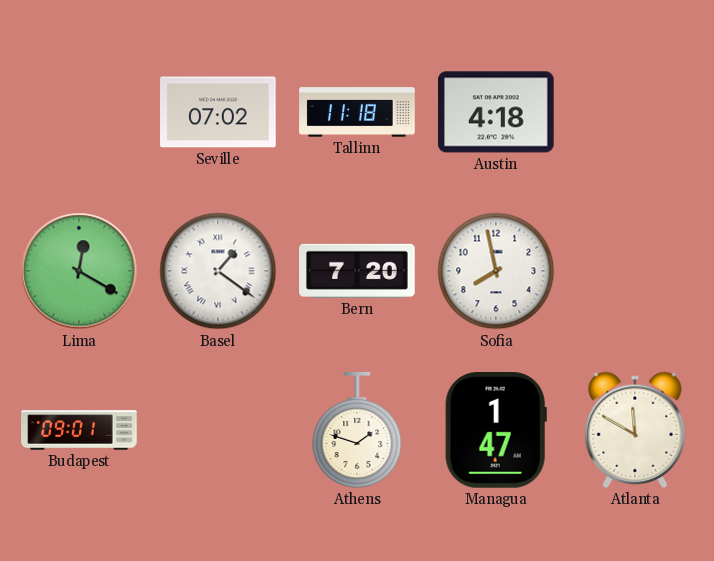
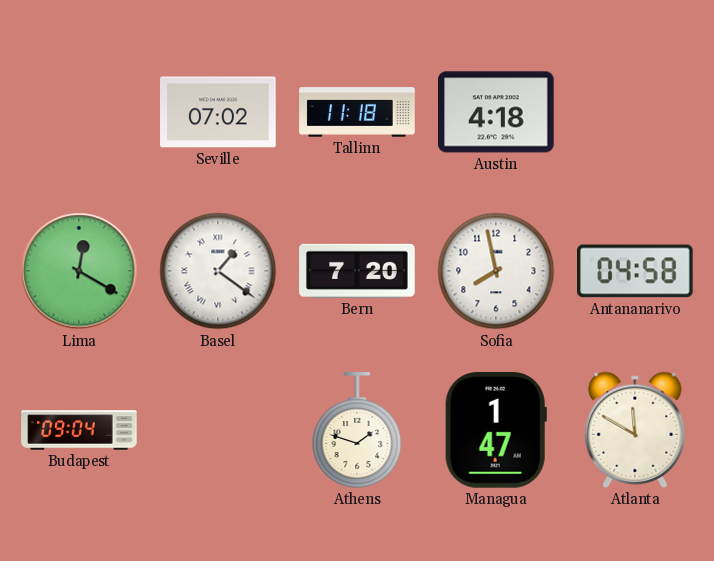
Antananarivo: none -> 04:58
Budapest: 09:01 -> 09:04
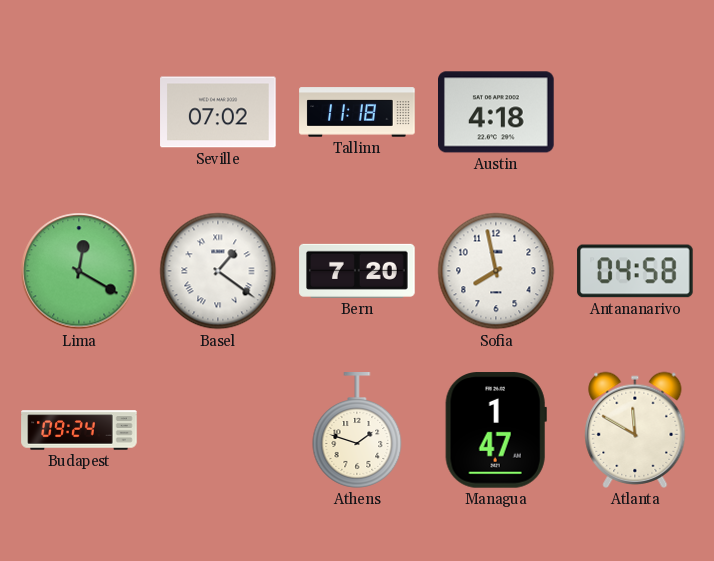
Budapest: 09:04 -> 09:24
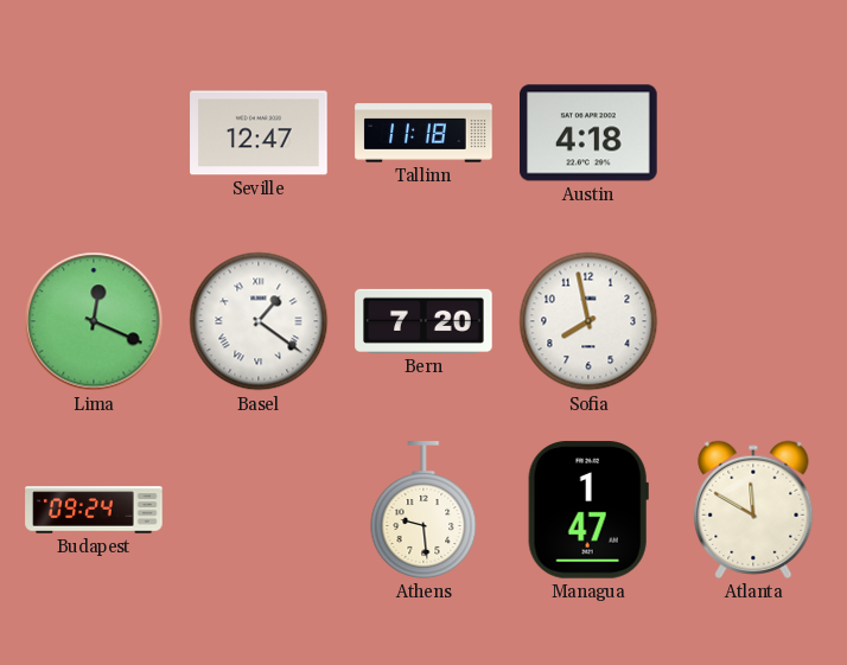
Seville: 07:02 -> 12:47
Lima: 12:20 -> 12:19
Antananarivo: 04:58 -> none
Athens: 1:48 -> 9:29
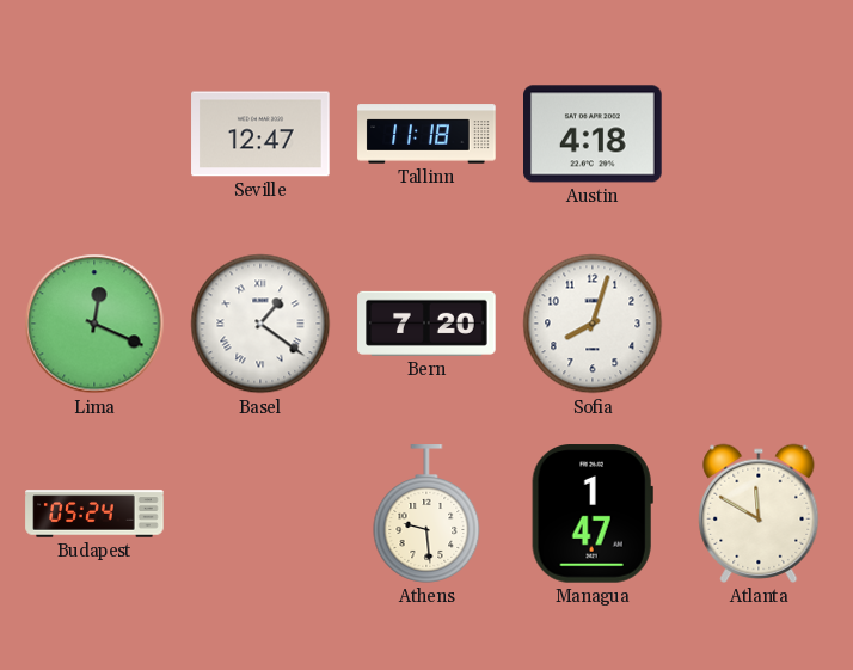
Sofia: 7:58 -> 8:03
Budapest: 09:24 -> 05:24
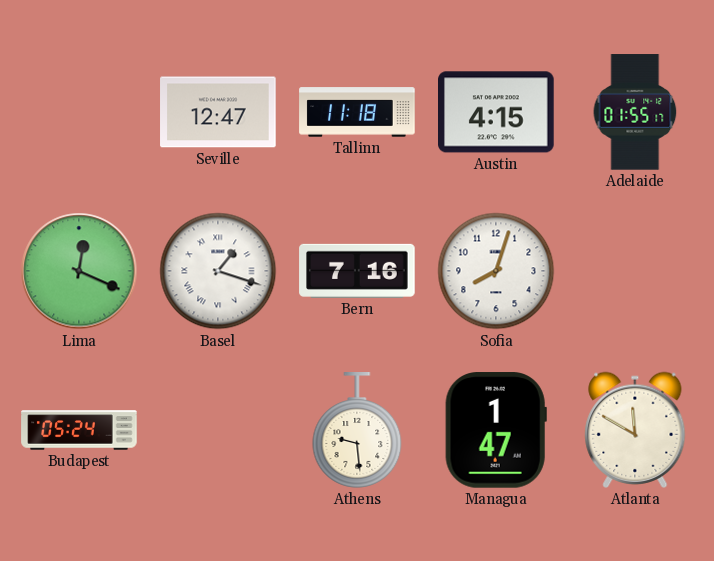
Austin: 4:18 -> 4:15
Adelaide: none -> 01:55
Basel: 1:21 -> 1:18
Bern: 7:20 -> 7:16
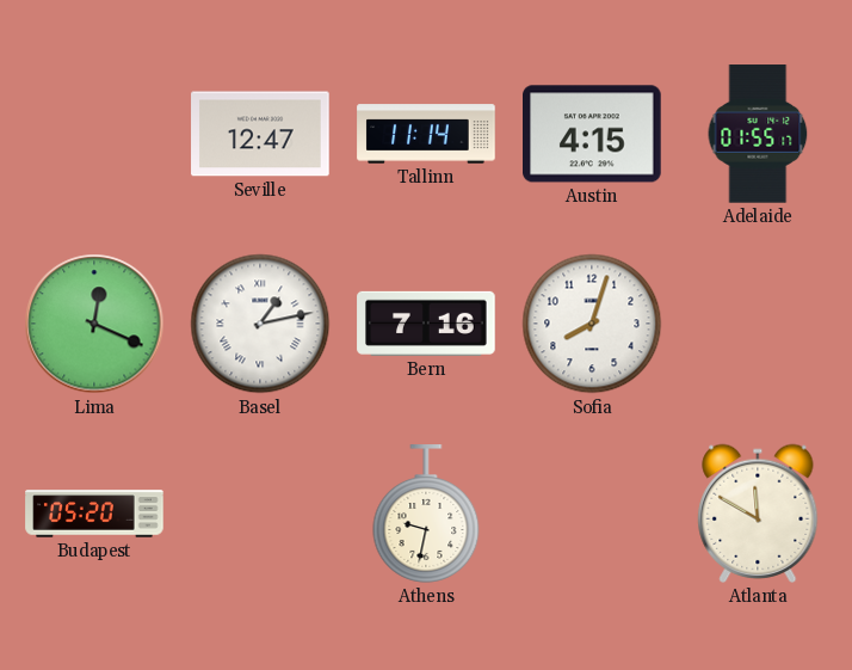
Tallinn: 11:18 -> 11:14
Basel: 1:18 -> 1:13
Budapest: 05:24 -> 05:20
Athens: 9:29 -> 9:32
Managua: 1:47 -> none
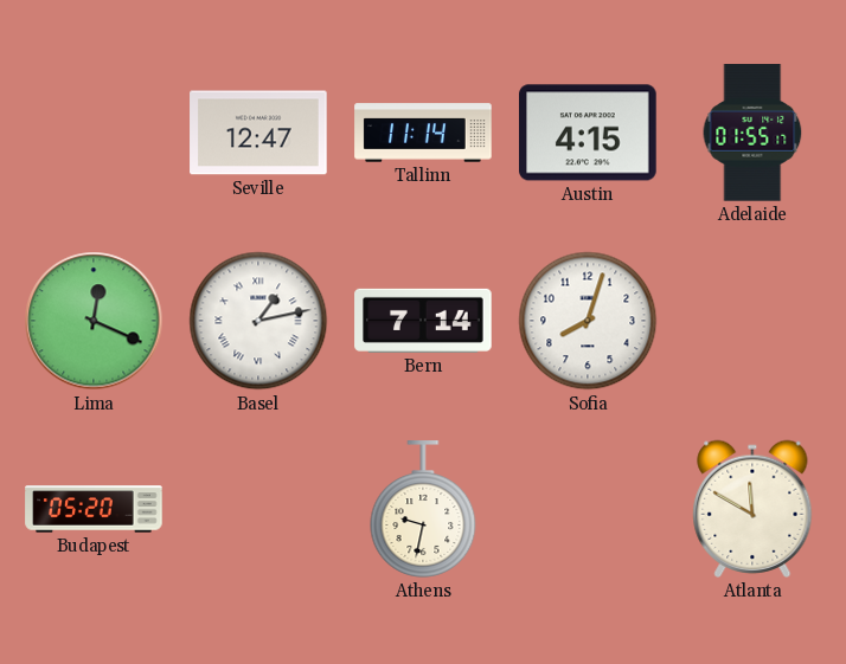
Bern: 7:16 -> 7:14
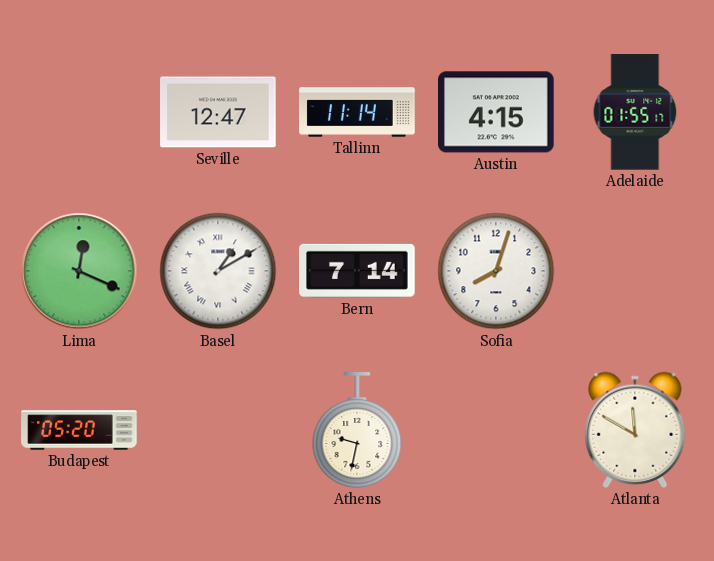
Basel: 1:13 -> 1:10
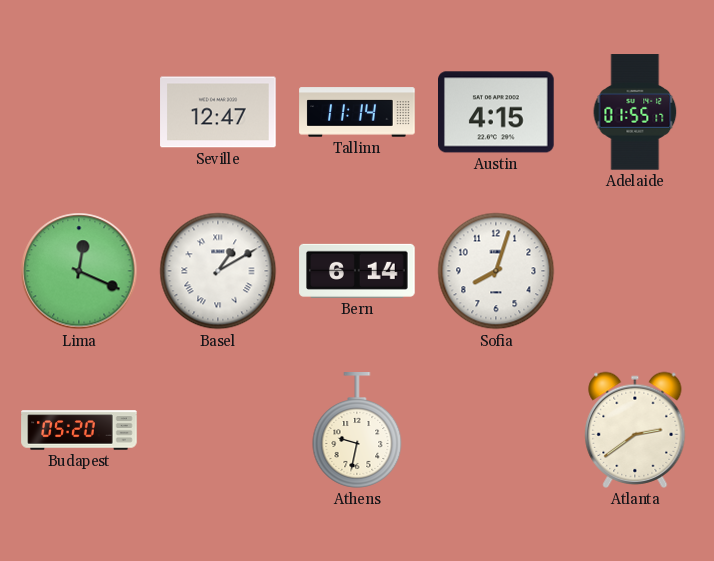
Bern: 7:14 -> 6:14
Atlanta: 11:50 -> 2:39
